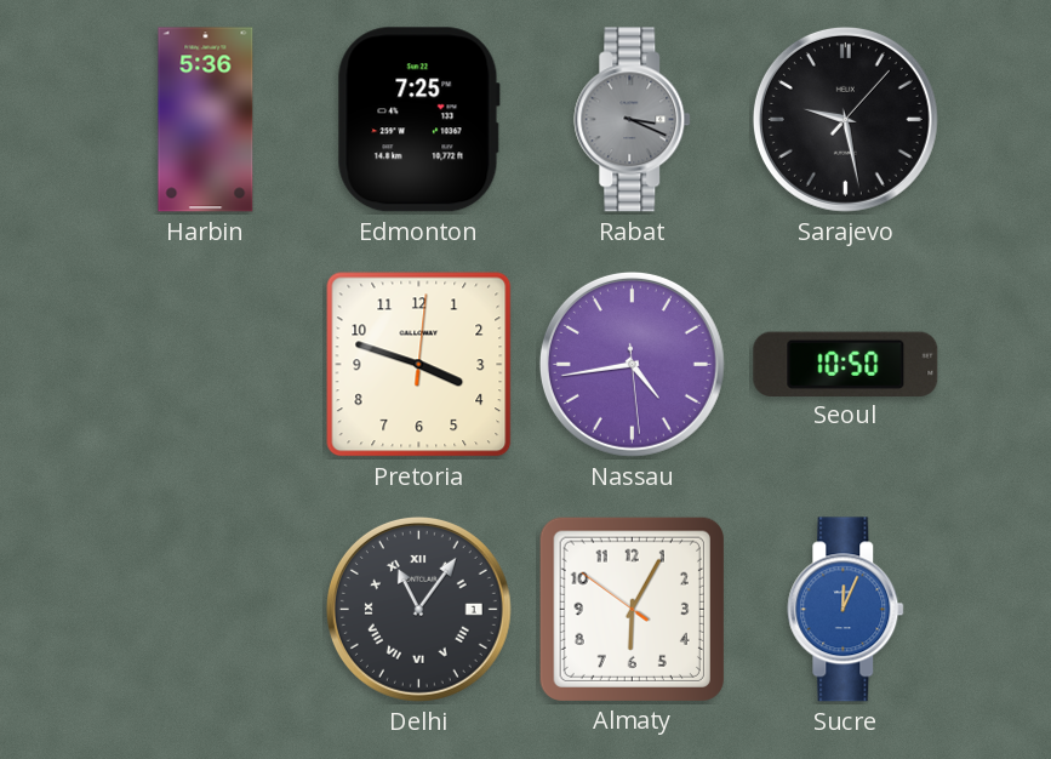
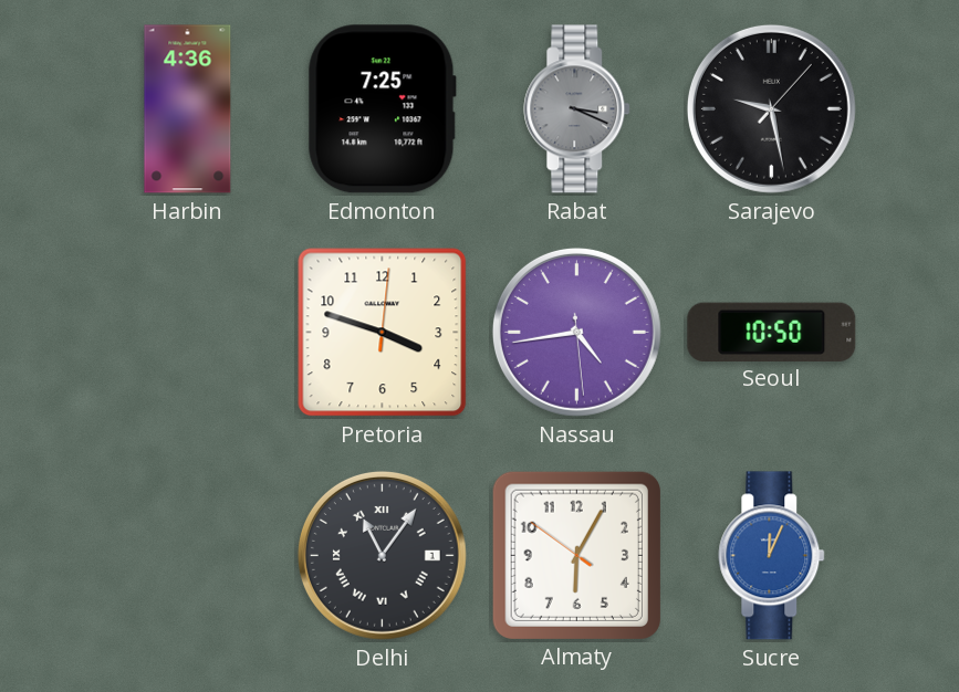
Harbin: 5:36 -> 4:36
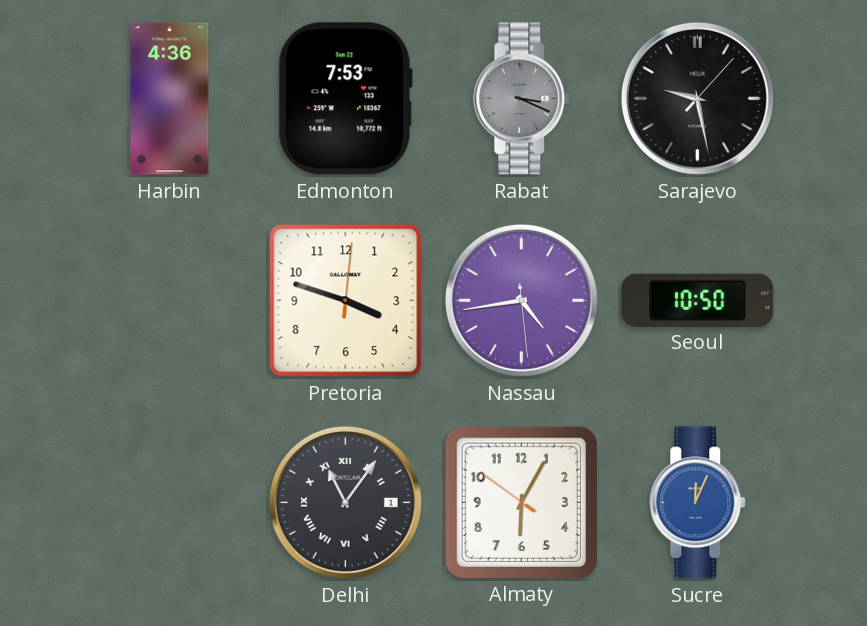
Edmonton: 7:25 -> 7:53
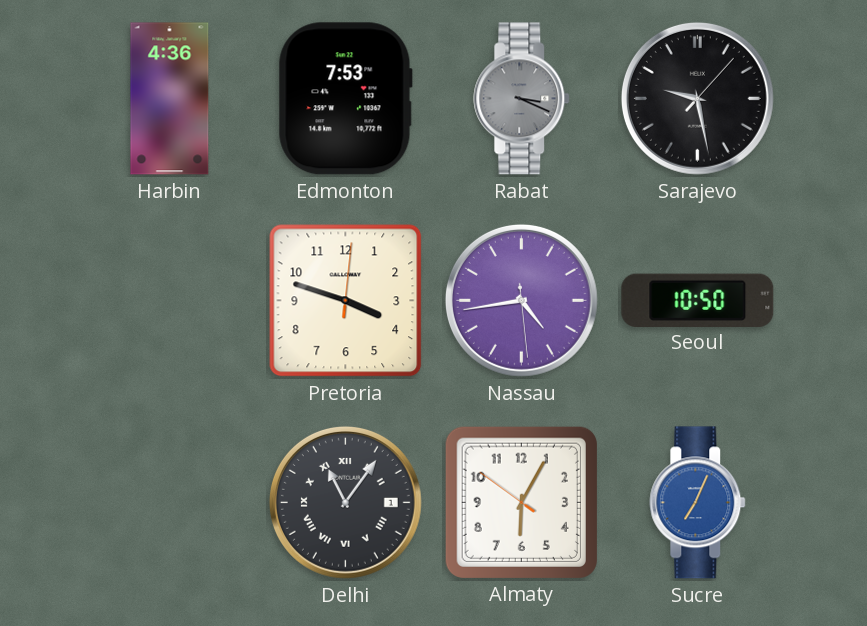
Sucre: 12:04 -> 7:04
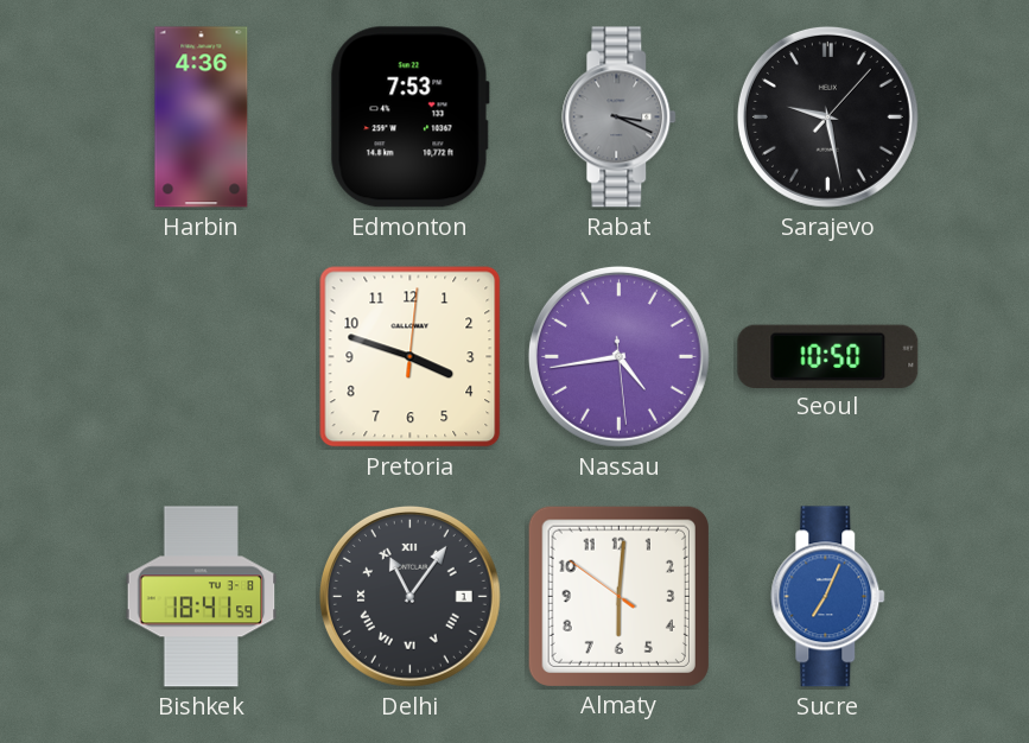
Bishkek: none -> 18:41
Almaty: 6:04 -> 6:00
